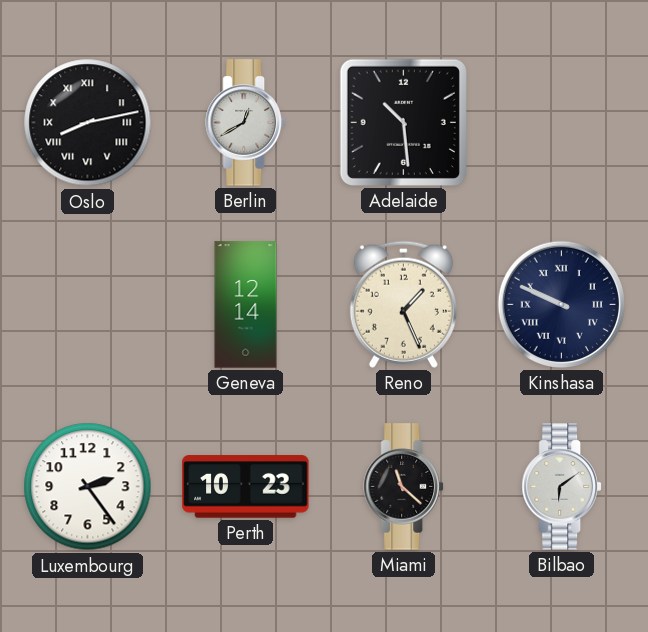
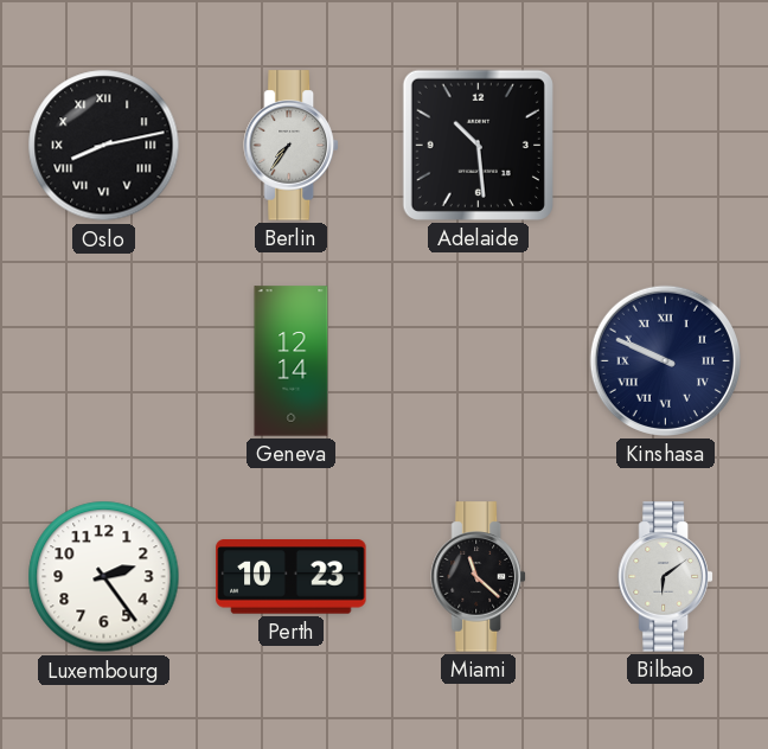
Berlin: 12:40 -> 7:36
Reno: 1:26 -> none
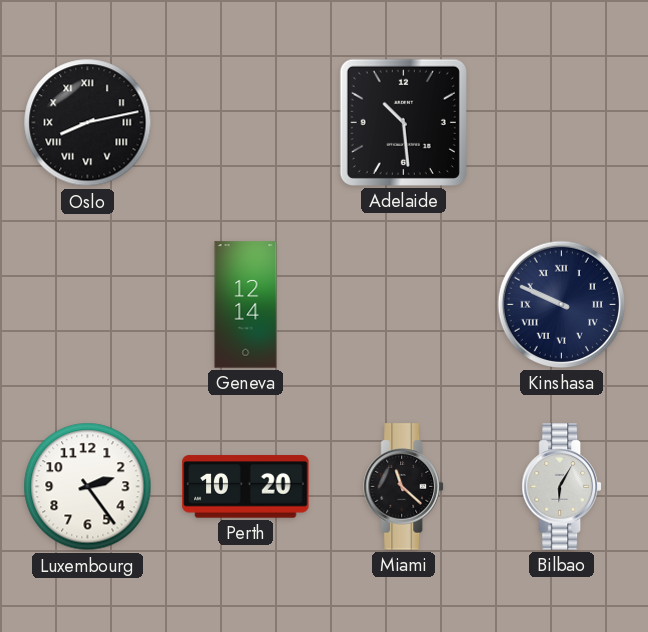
Berlin: 7:36 -> none
Perth: 10:23 -> 10:20
Bilbao: 6:09 -> 6:05
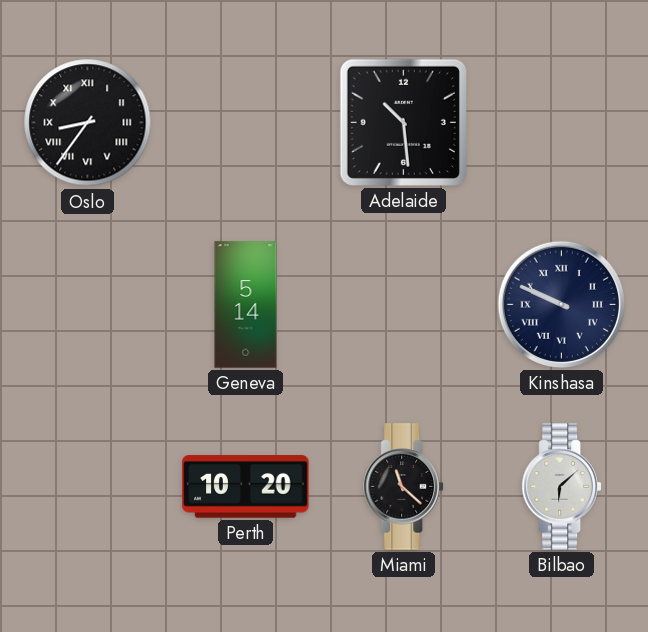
Oslo: 8:13 -> 8:36
Geneva: 12:14 -> 5:14
Luxembourg: 2:24 -> none
Bilbao: 6:05 -> 6:08
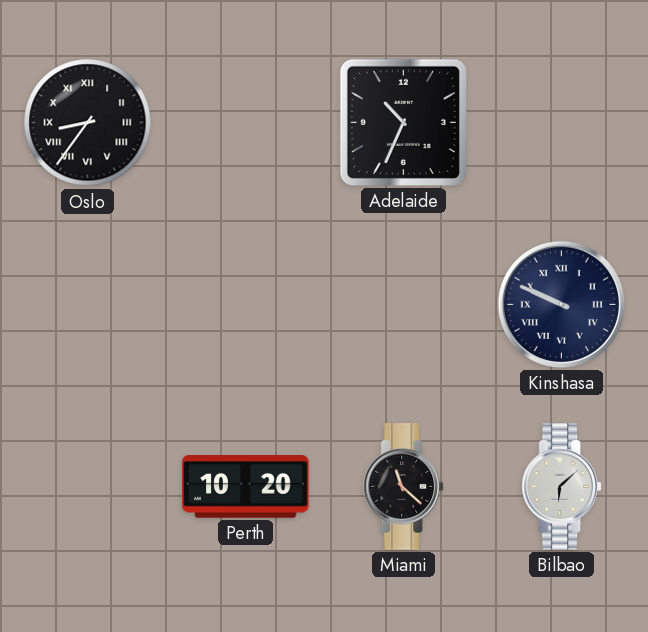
Adelaide: 10:29 -> 10:34
Geneva: 5:14 -> none
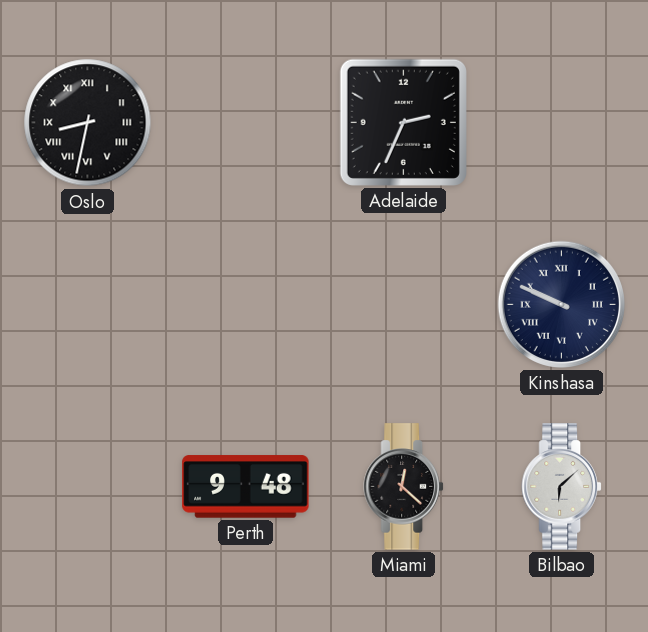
Oslo: 8:36 -> 8:32
Adelaide: 10:34 -> 2:34
Perth: 10:20 -> 9:48
Miami: 11:22 -> 12:22
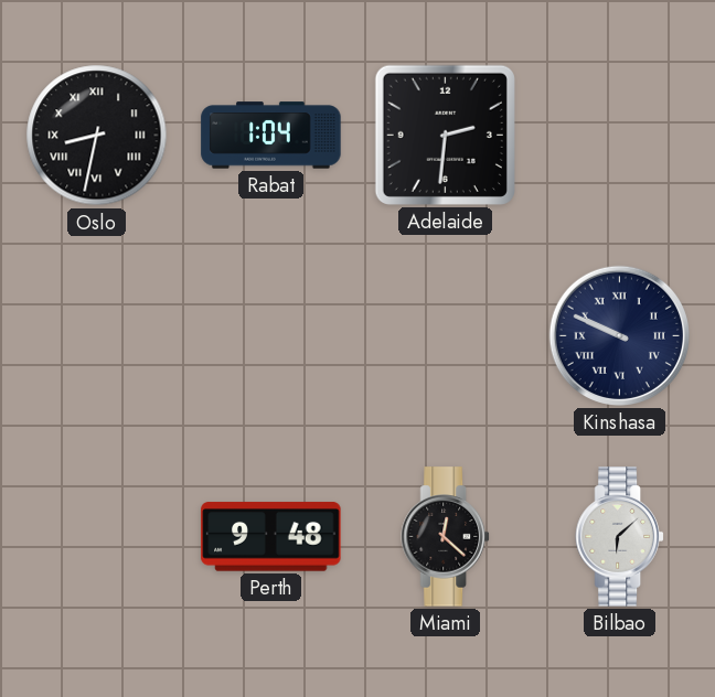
Rabat: none -> 1:04
Adelaide: 2:34 -> 2:31
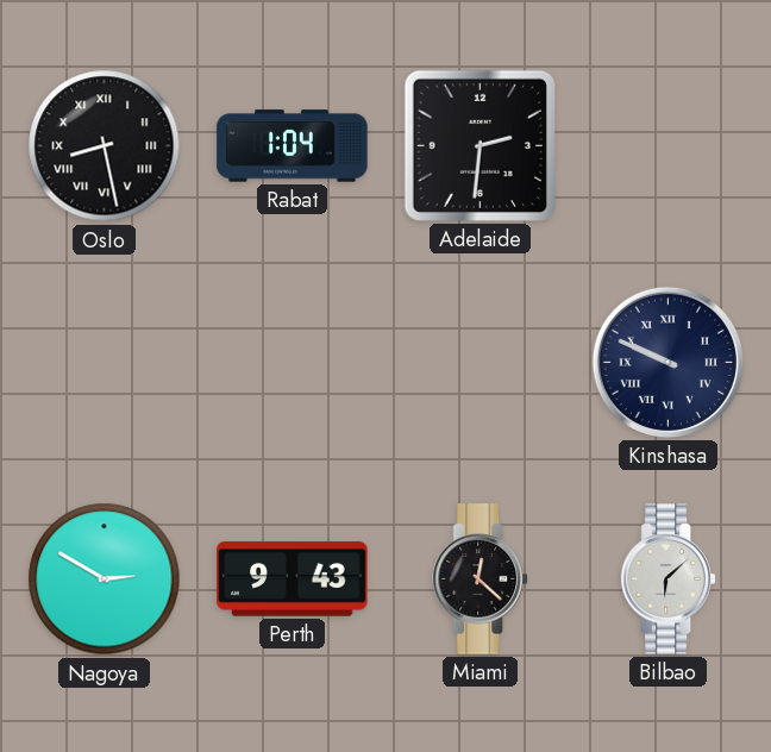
Oslo: 8:32 -> 8:28
Nagoya: none -> 2:50
Perth: 9:48 -> 9:43
